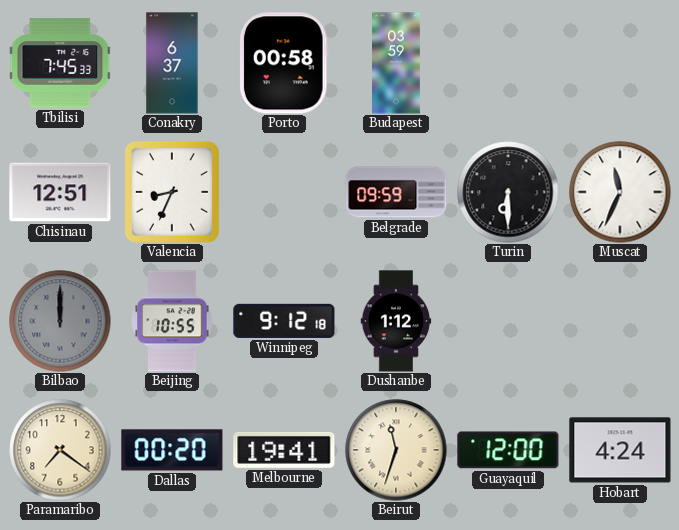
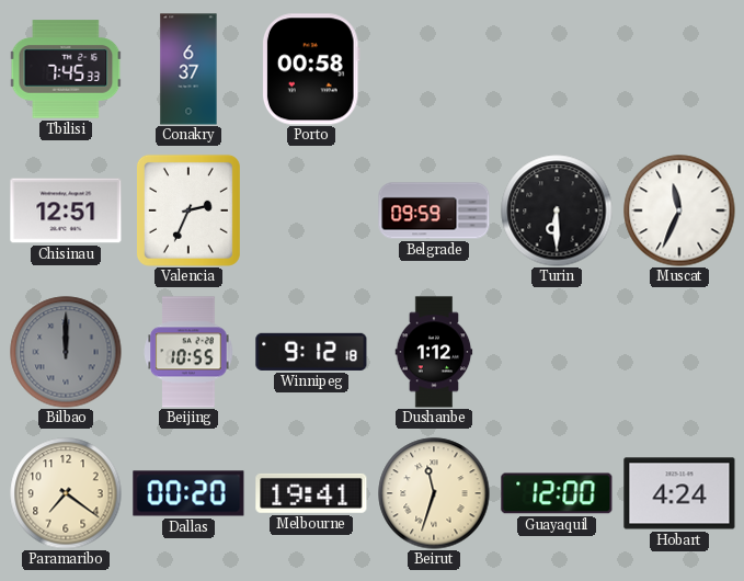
Budapest: 03:59 -> none
Valencia: 8:34 -> 2:34
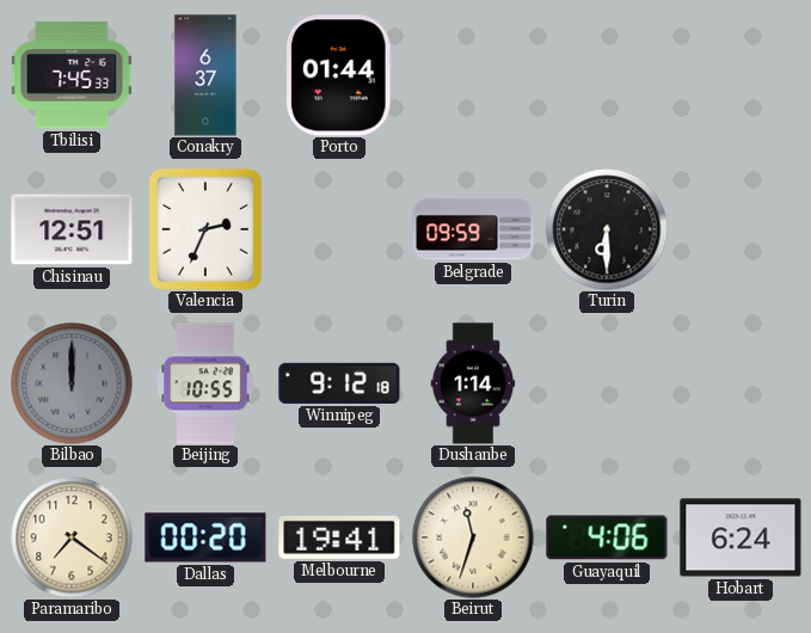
Porto: 00:58 -> 01:44
Muscat: 11:34 -> none
Dushanbe: 1:12 -> 1:14
Guayaquil: 12:00 -> 4:06
Hobart: 4:24 -> 6:24
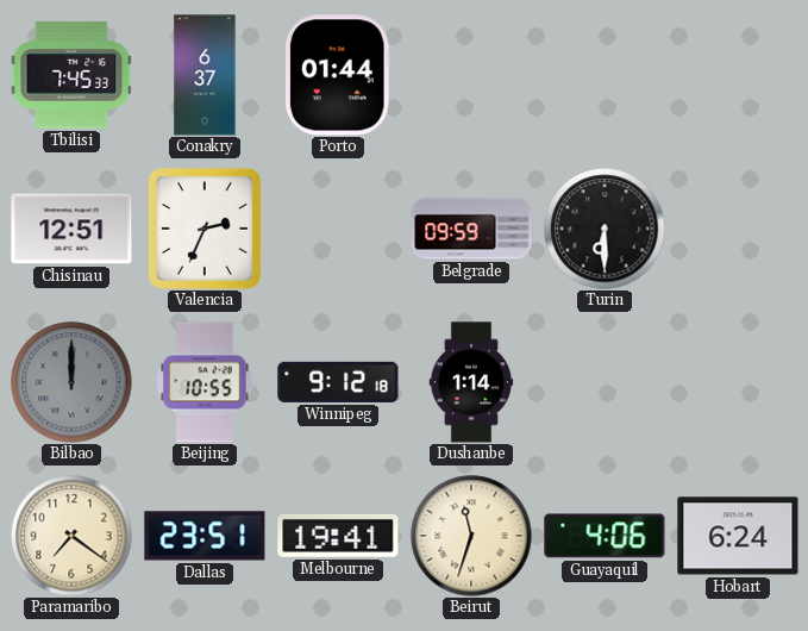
Dallas: 00:20 -> 23:51
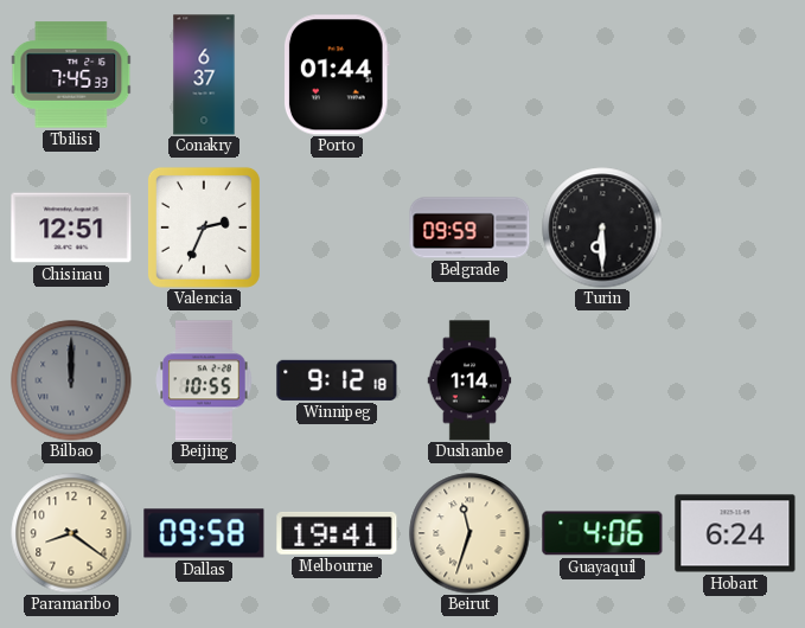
Paramaribo: 7:21 -> 8:21
Dallas: 23:51 -> 09:58
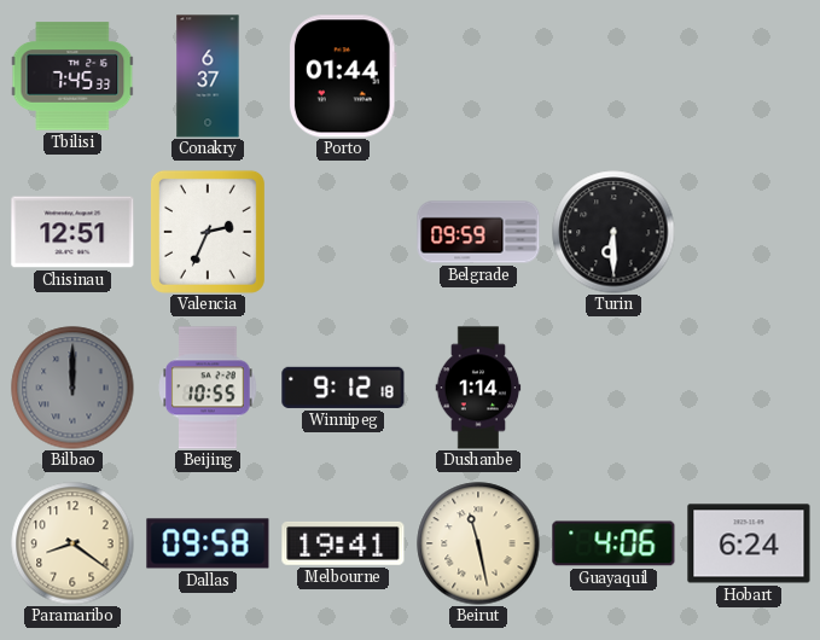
Beirut: 11:33 -> 11:28
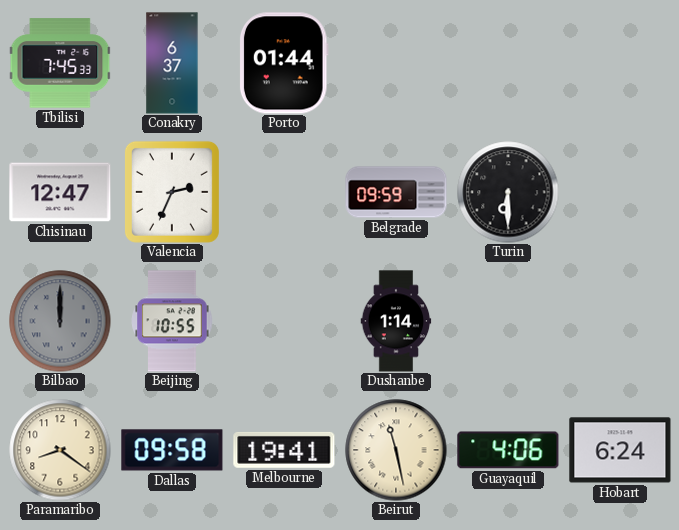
Chisinau: 12:51 -> 12:47
Winnipeg: 9:12 -> none
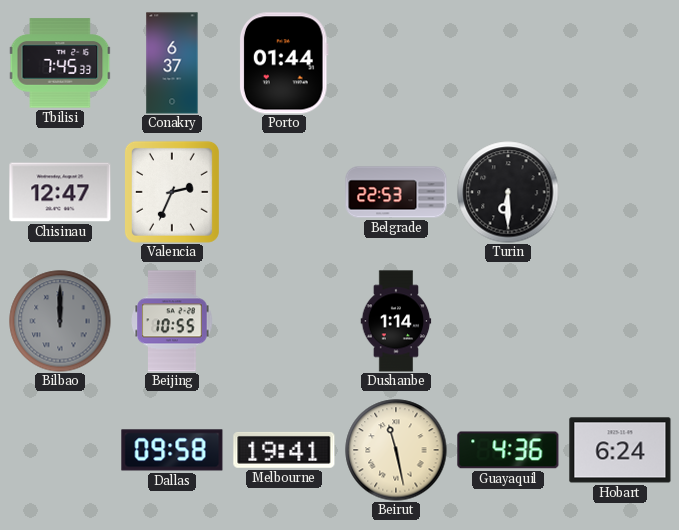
Belgrade: 09:59 -> 22:53
Paramaribo: 8:21 -> none
Guayaquil: 4:06 -> 4:36
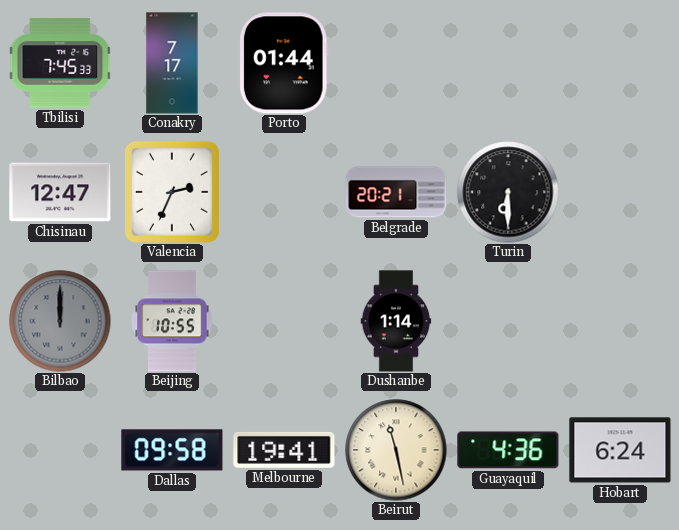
Conakry: 6:37 -> 7:17
Belgrade: 22:53 -> 20:21
